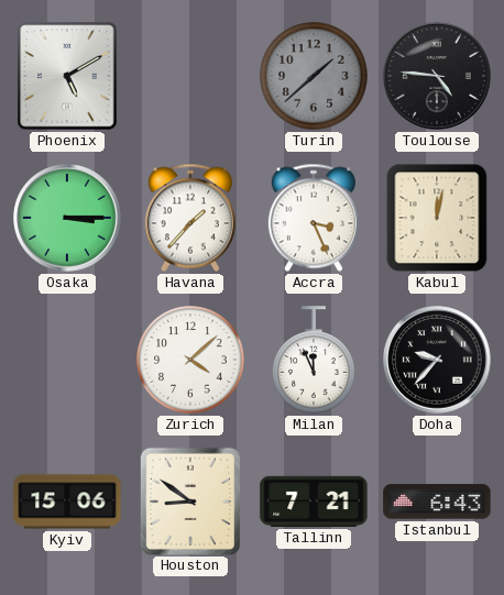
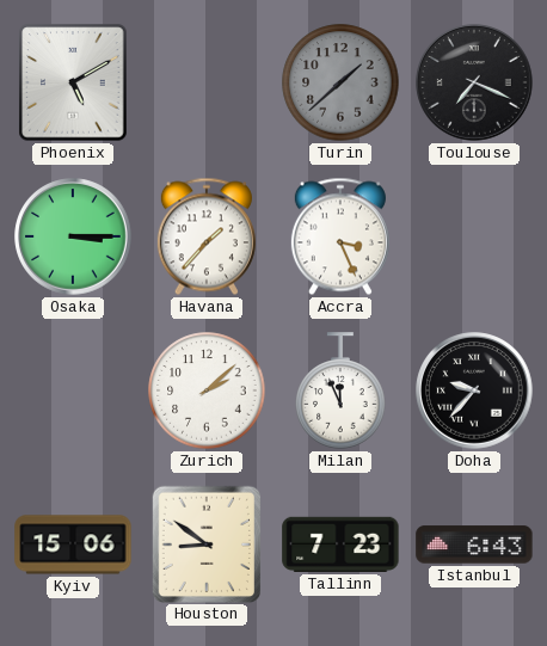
Toulouse: 4:46 -> 7:19
Kabul: 12:02 -> none
Zurich: 4:08 -> 2:08
Tallinn: 7:21 -> 7:23
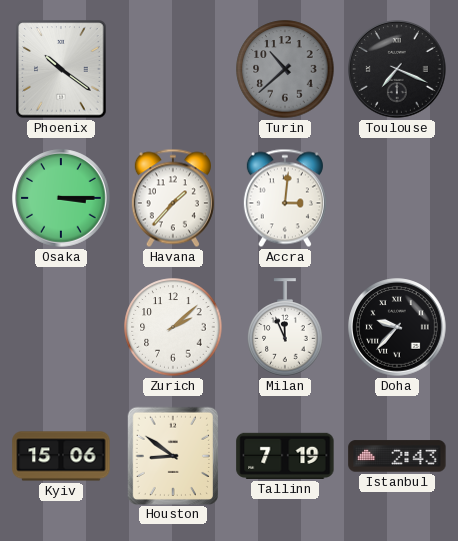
Phoenix: 5:10 -> 10:21
Turin: 1:38 -> 10:38
Accra: 3:26 -> 3:01
Tallinn: 7:23 -> 7:19
Istanbul: 6:43 -> 2:43
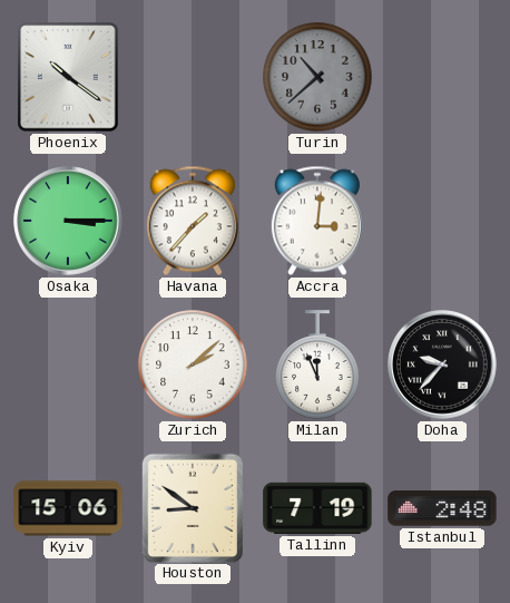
Toulouse: 7:19 -> none
Istanbul: 2:43 -> 2:48
